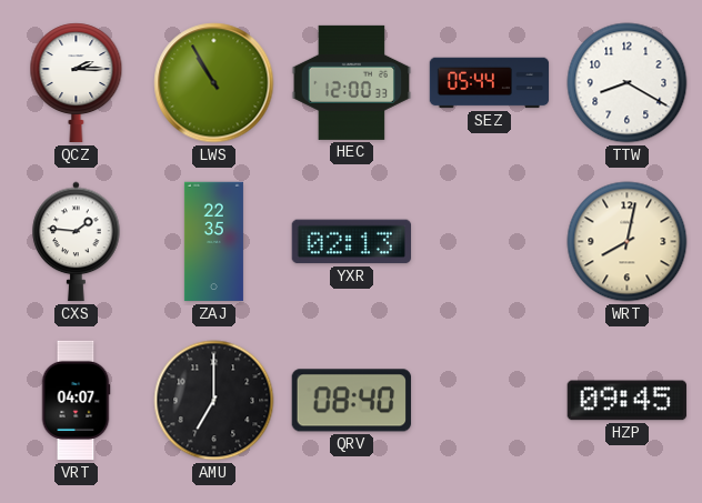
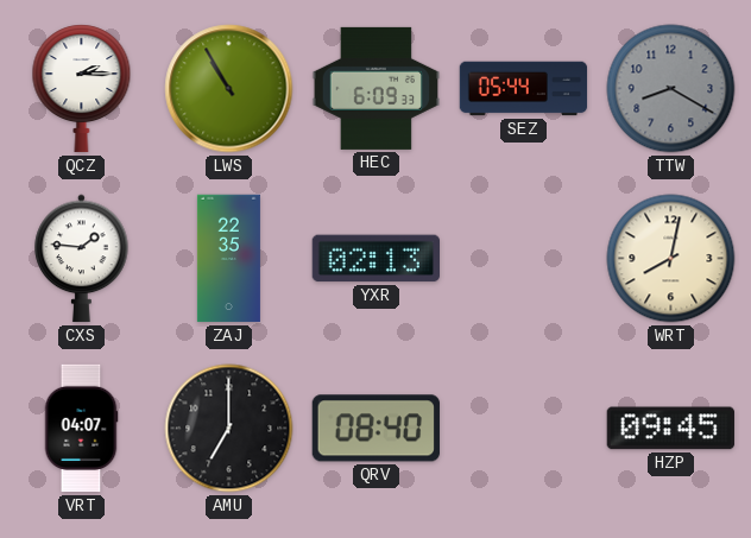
HEC: 12:00 -> 6:09
TTW dial: white -> grey
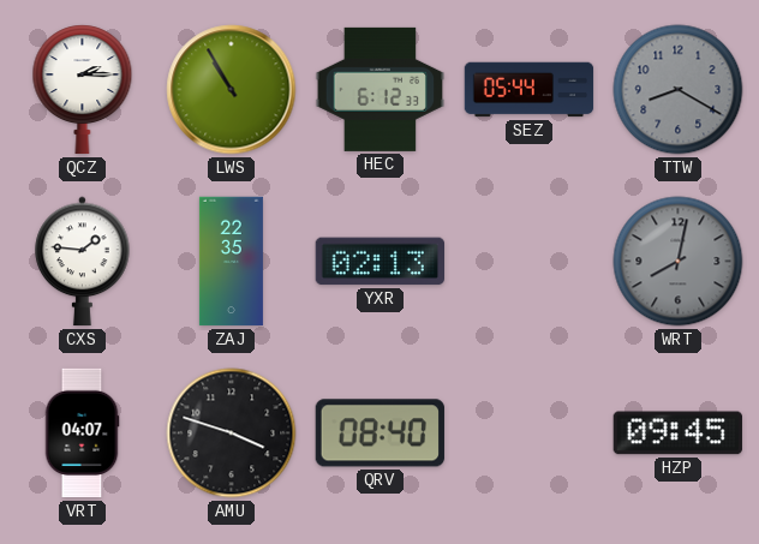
HEC: 6:09 -> 6:12
WRT dial: cream -> grey
AMU: 7:00 -> 3:48
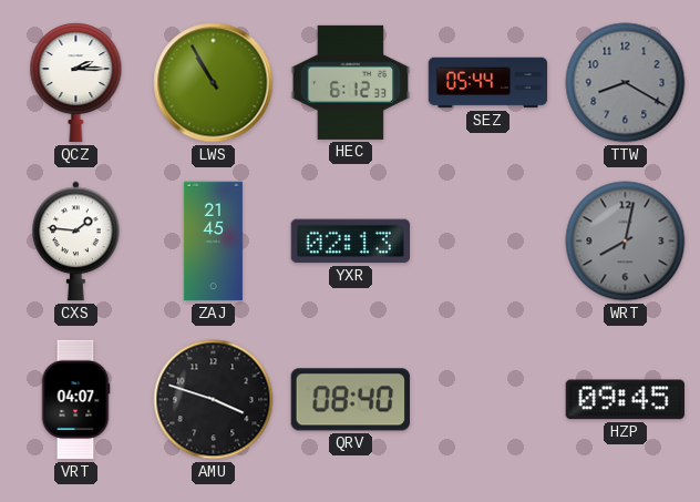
ZAJ: 22:35 -> 21:45
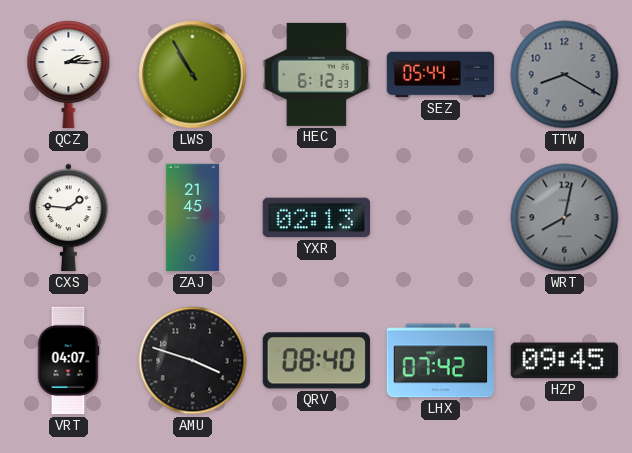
LHX: none -> 07:42
